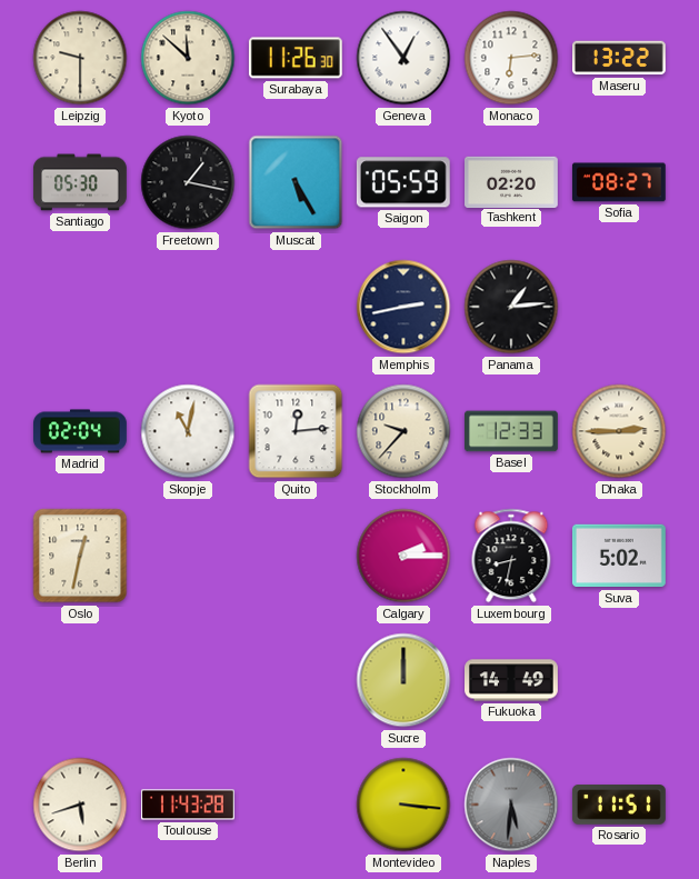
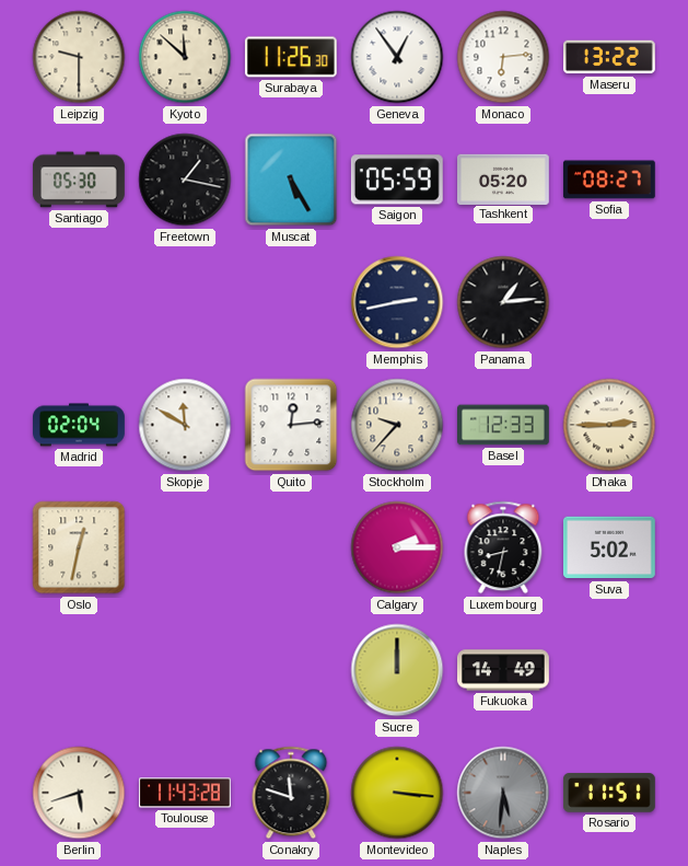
Tashkent: 02:20 -> 05:20
Skopje: 11:02 -> 11:50
Conakry: none -> 11:48
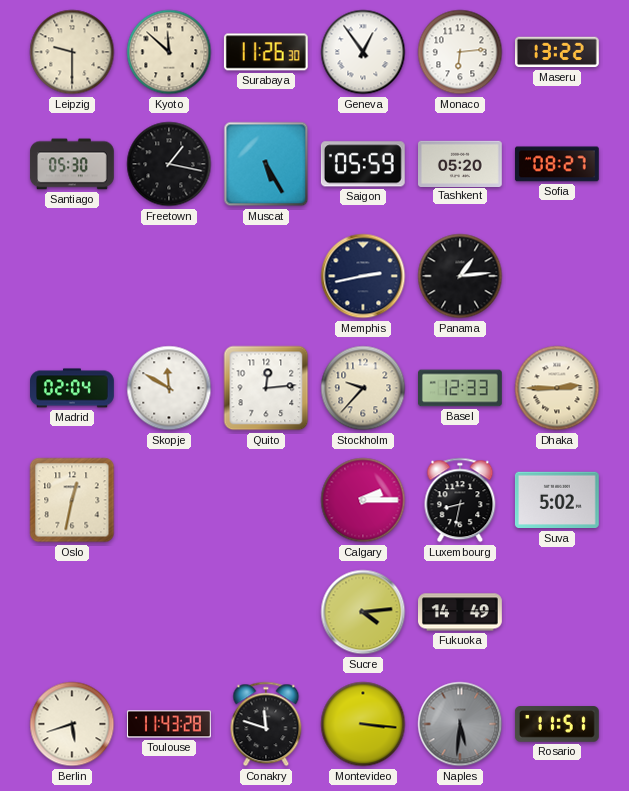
Sucre: 12:00 -> 4:14
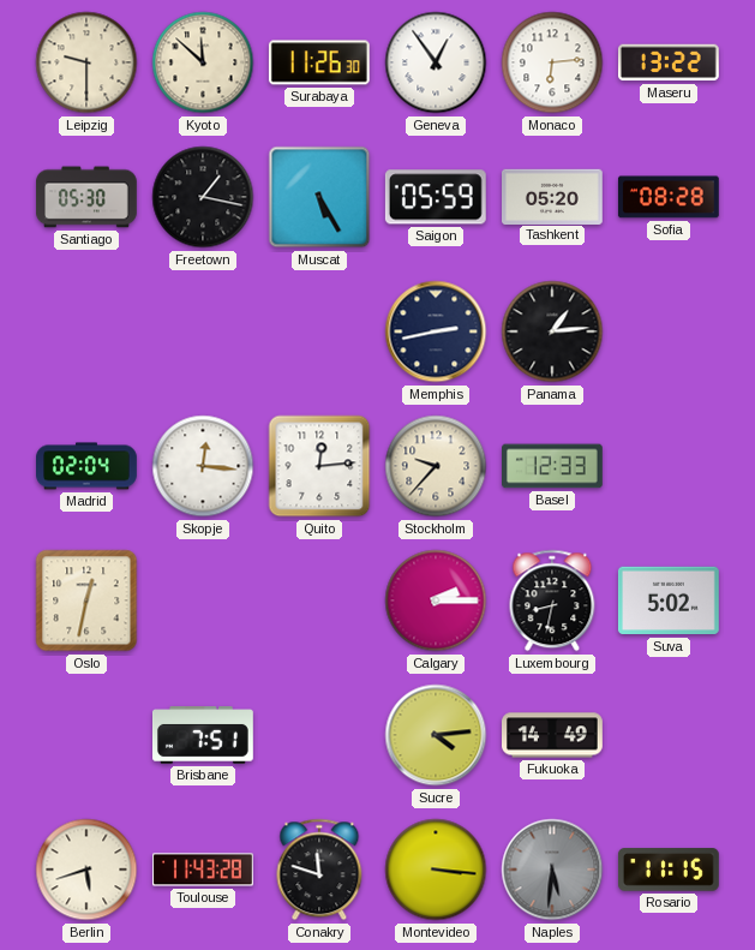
Sofia: 08:27 -> 08:28
Skopje: 11:50 -> 12:16
Dhaka: 2:45 -> none
Brisbane: none -> 7:51
Rosario: 11:51 -> 11:15
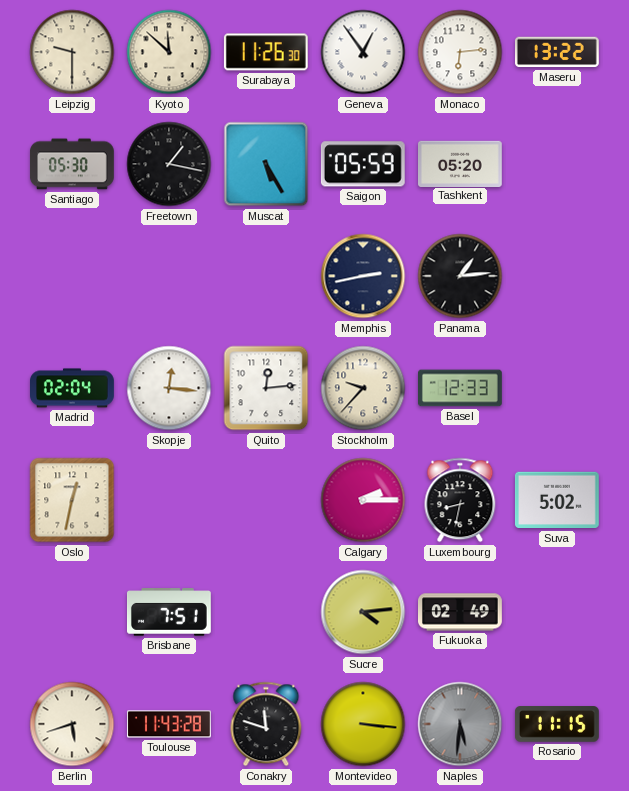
Sofia: 08:28 -> none
Fukuoka: 14:49 -> 02:49
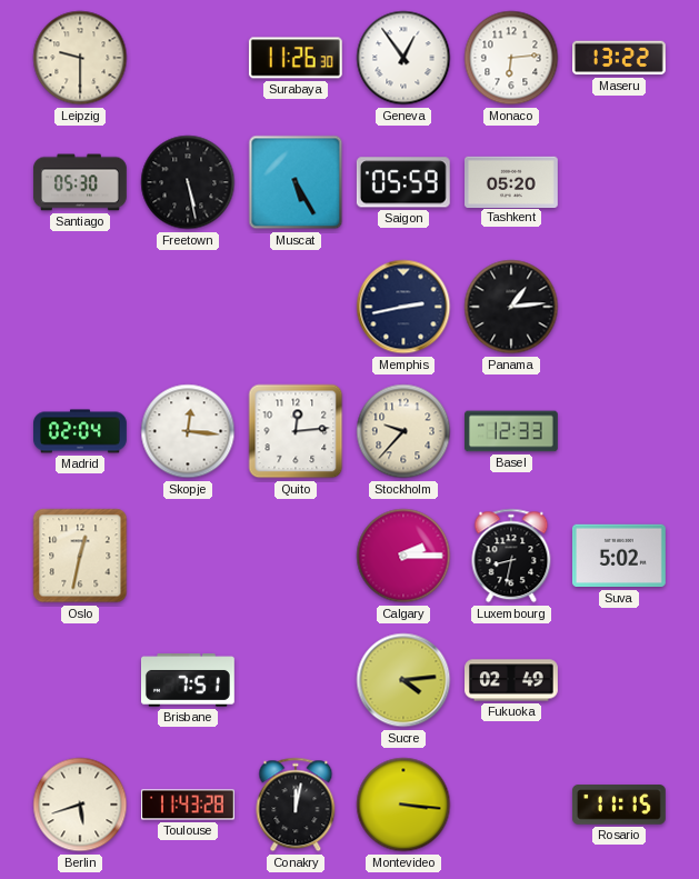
Kyoto: 11:52 -> none
Freetown: 1:17 -> 5:28
Conakry: 11:48 -> 12:02
Naples: 5:31 -> none
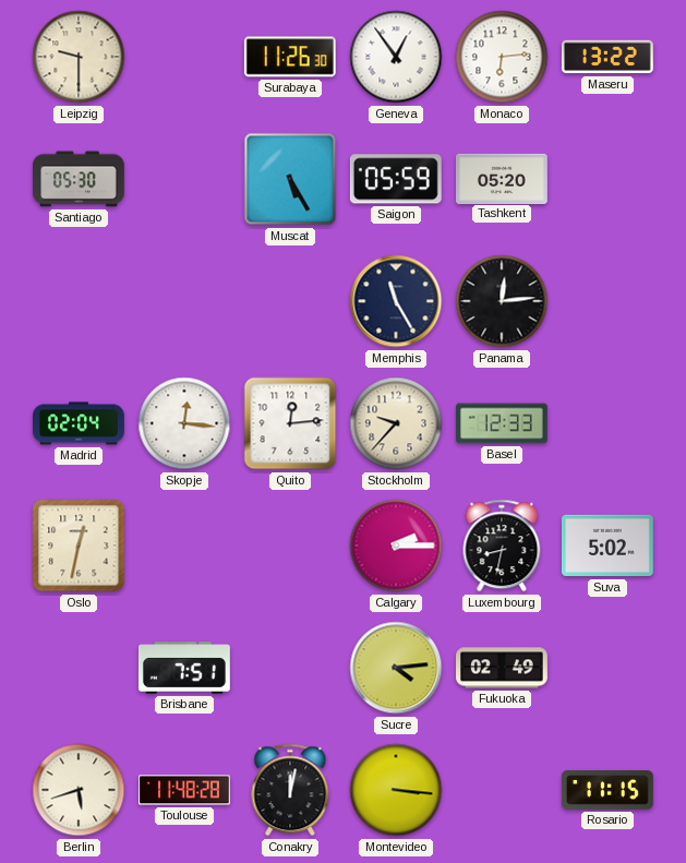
Freetown: 5:28 -> none
Memphis: 2:43 -> 11:25
Panama: 1:14 -> 12:14
Toulouse: 11:43 -> 11:48
